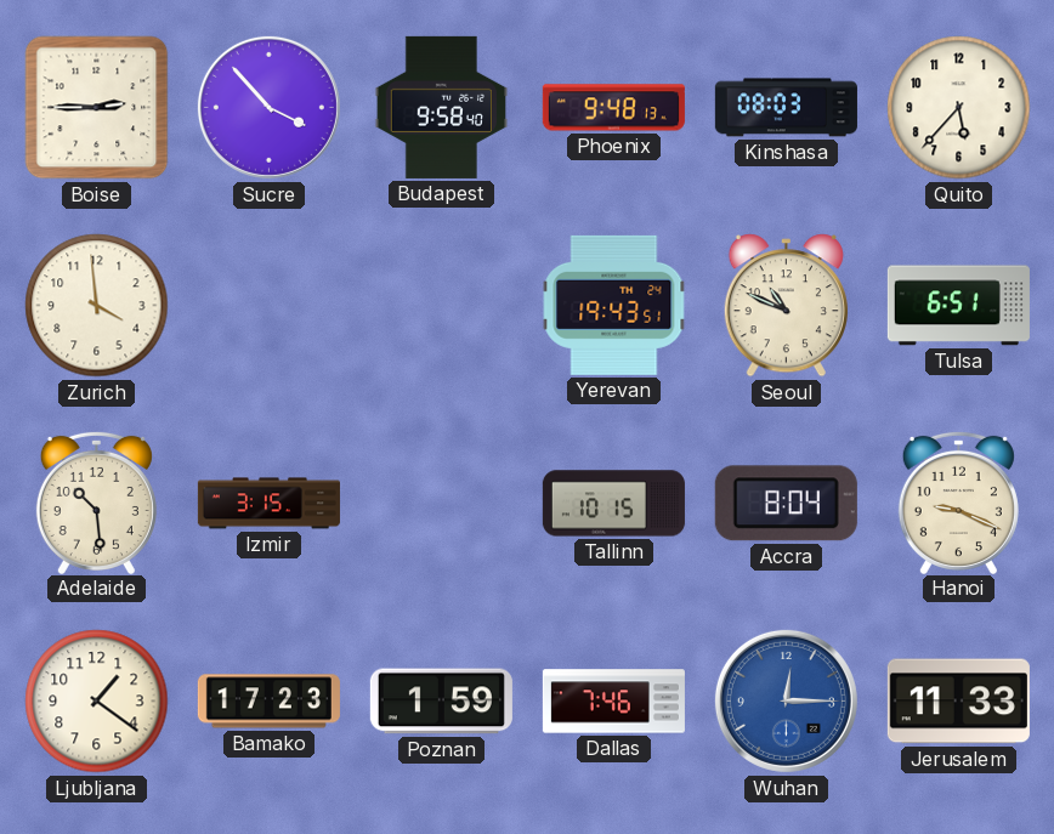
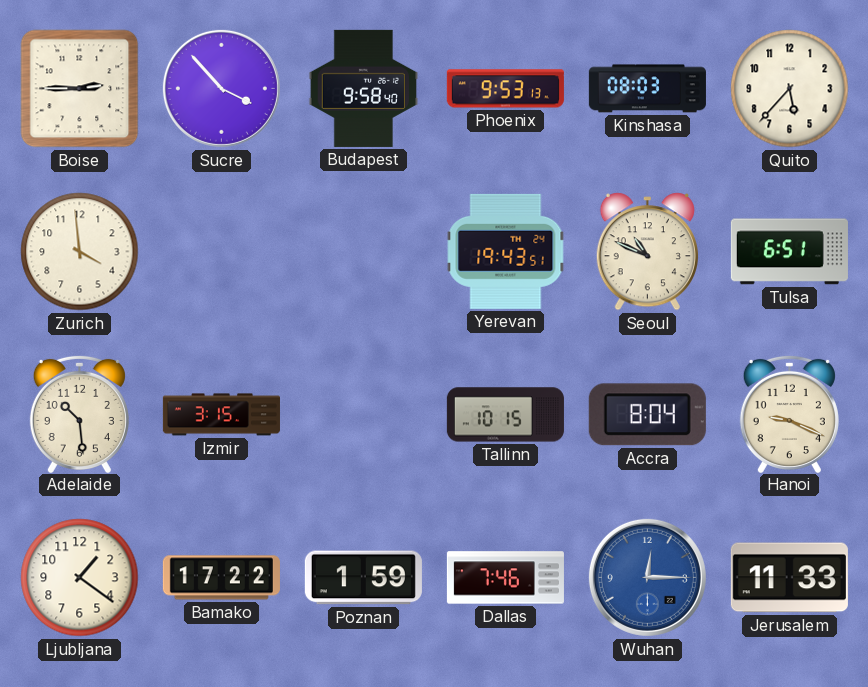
Phoenix: 9:48 -> 9:53
Bamako: 17:23 -> 17:22
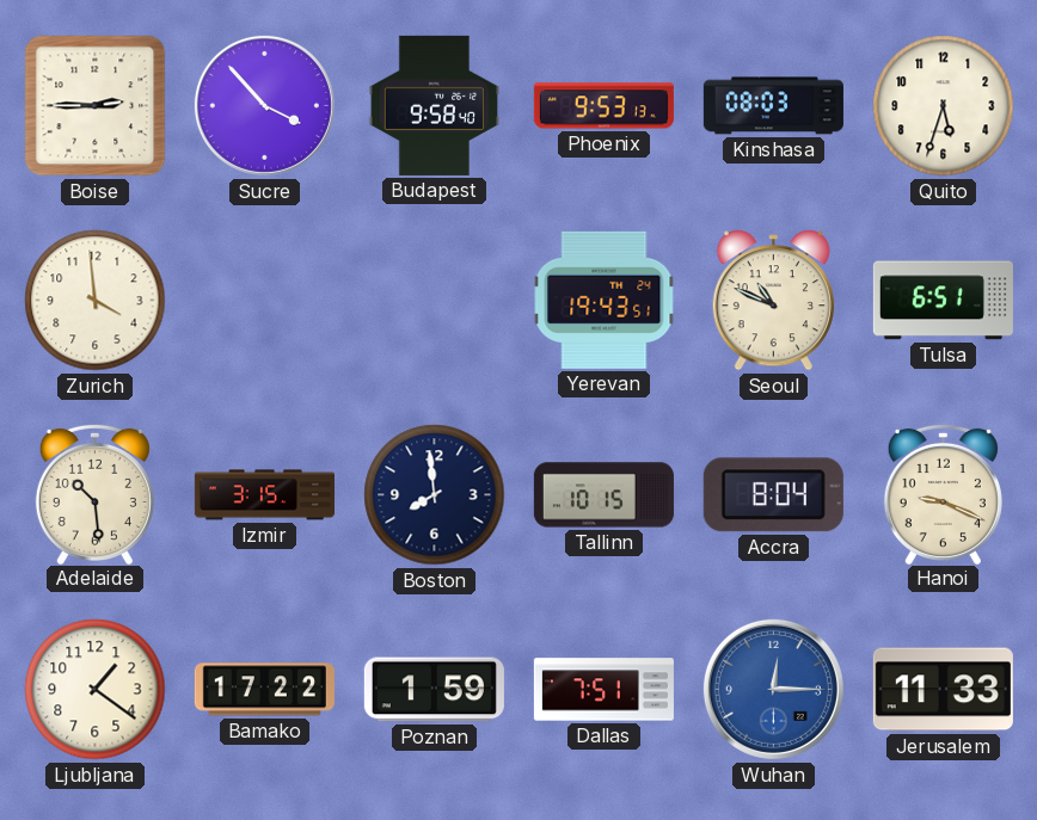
Quito: 5:37 -> 5:33
Boston: none -> 7:59
Dallas: 7:46 -> 7:51
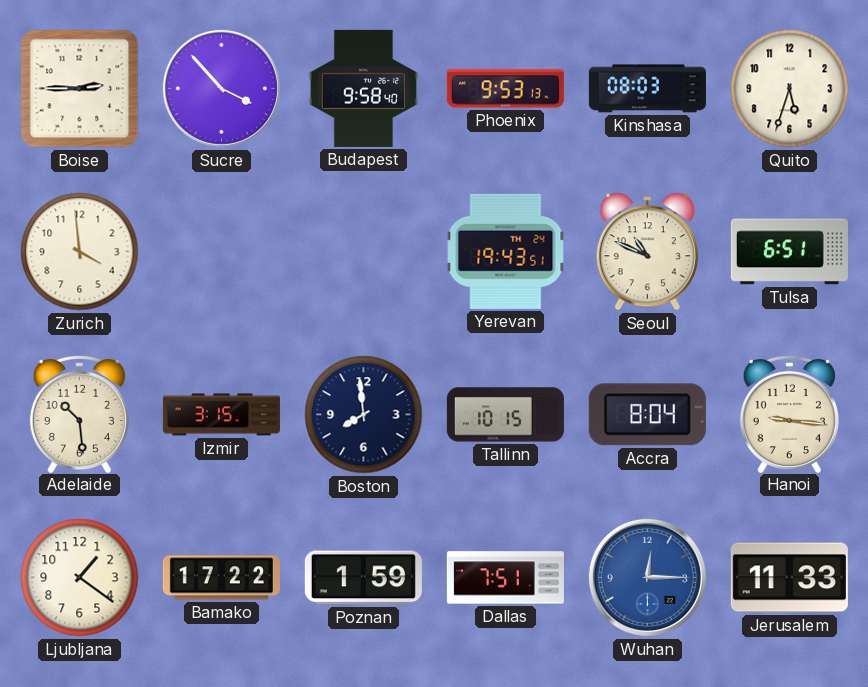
Hanoi: 9:19 -> 9:16
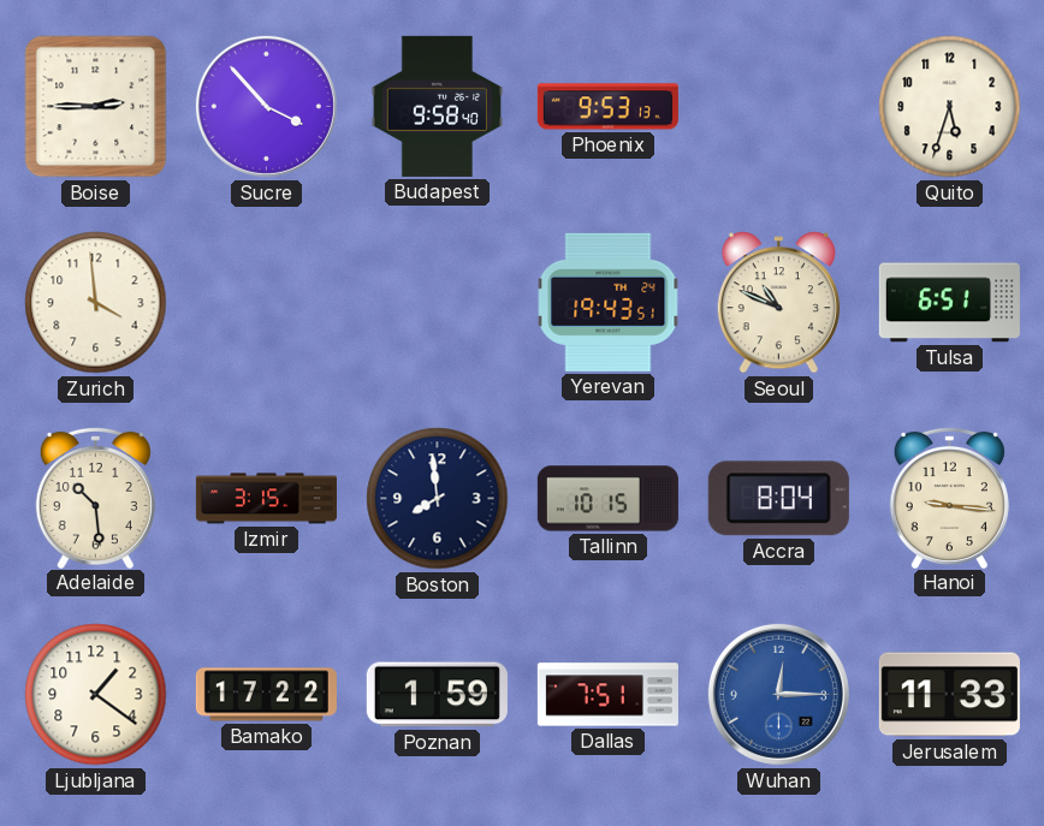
Kinshasa: 08:03 -> none
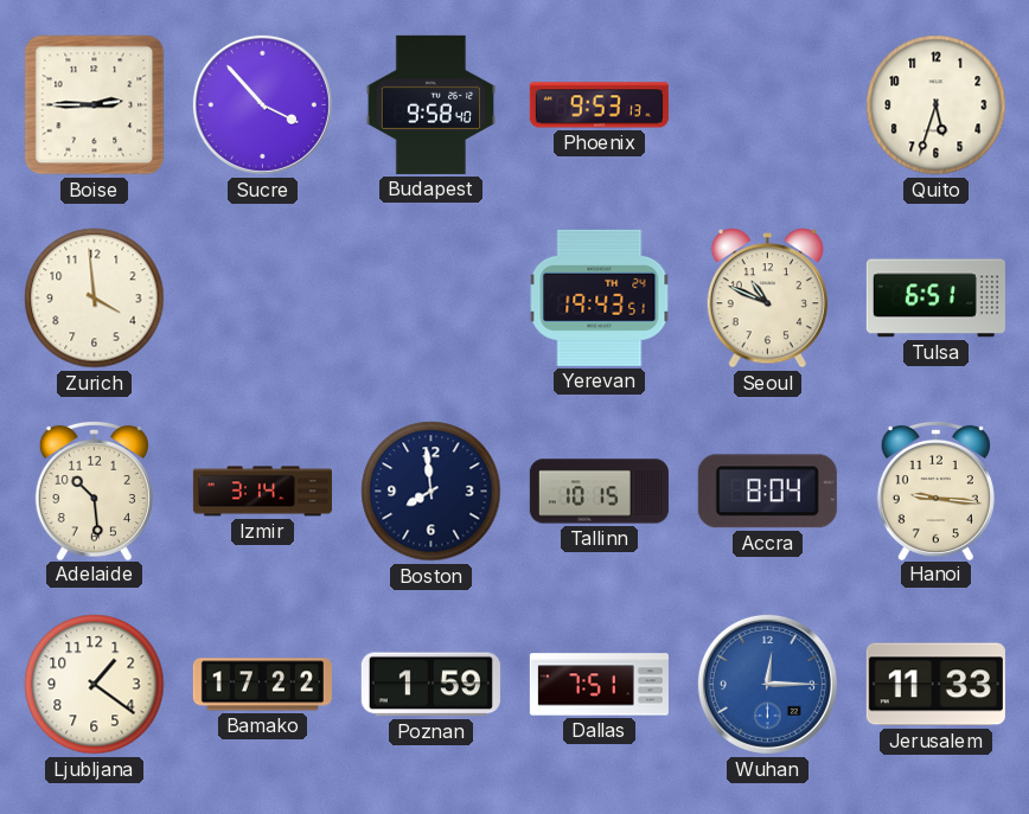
Izmir: 3:15 -> 3:14
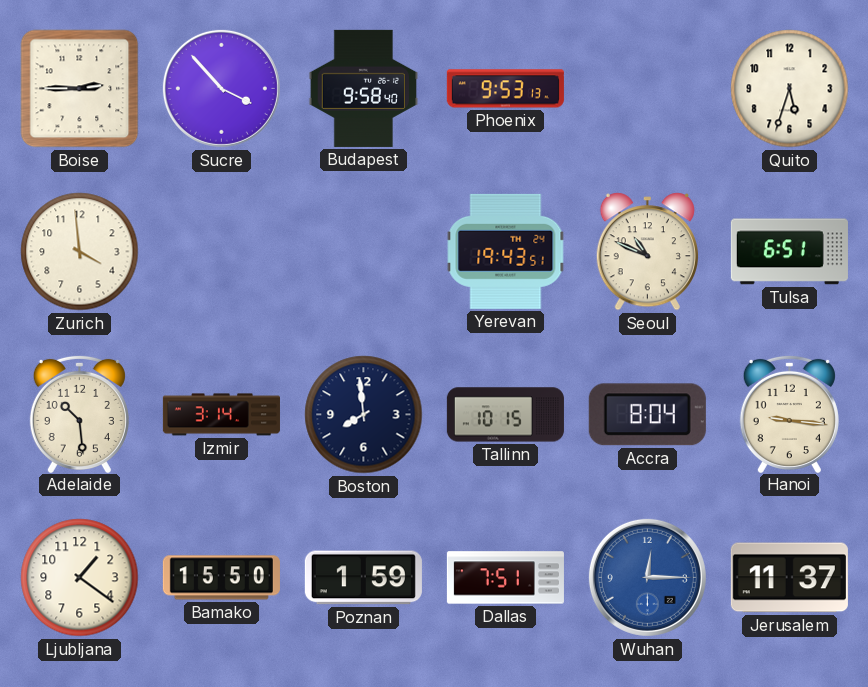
Bamako: 17:22 -> 15:50
Jerusalem: 11:33 -> 11:37
